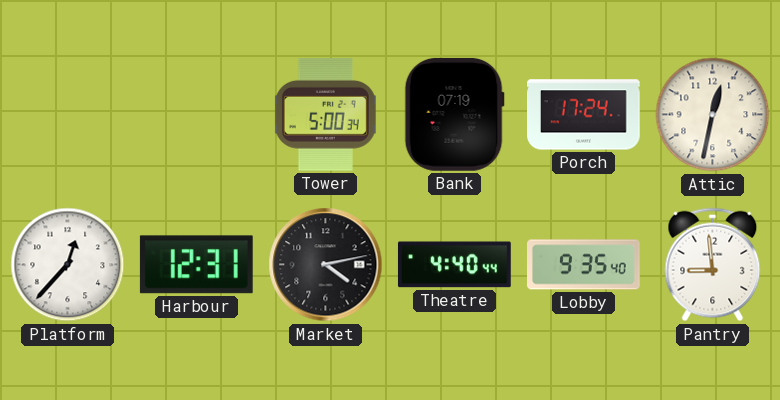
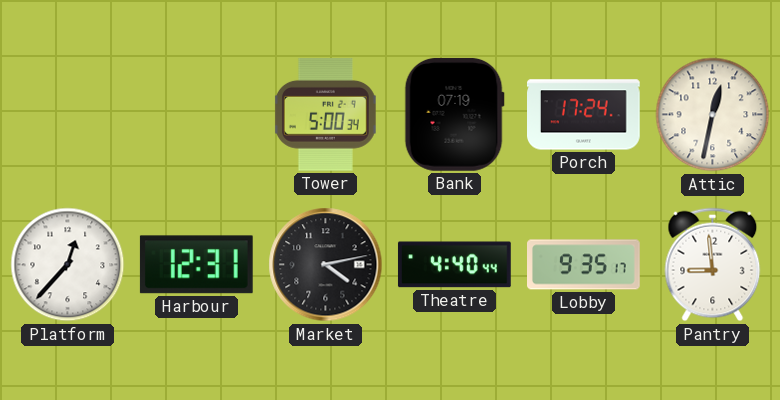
Lobby: 9:35:40 -> 9:35:17
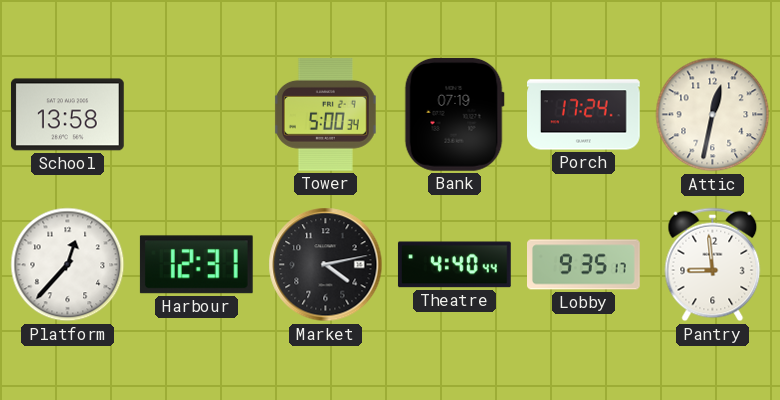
School: none -> 13:58
